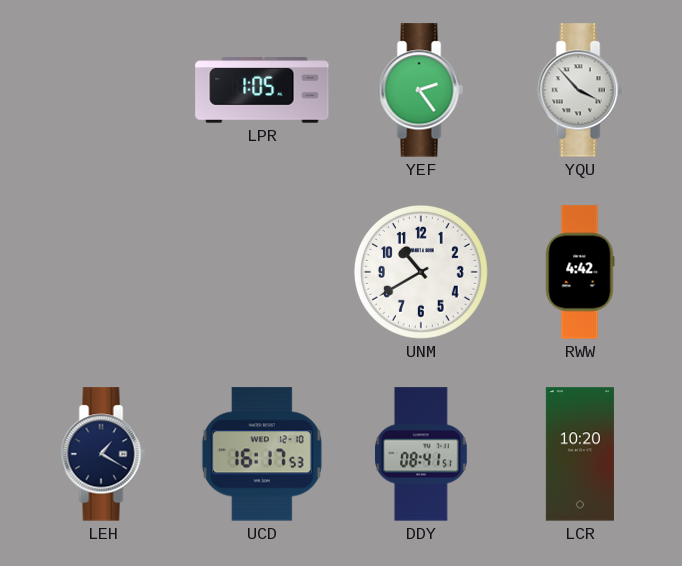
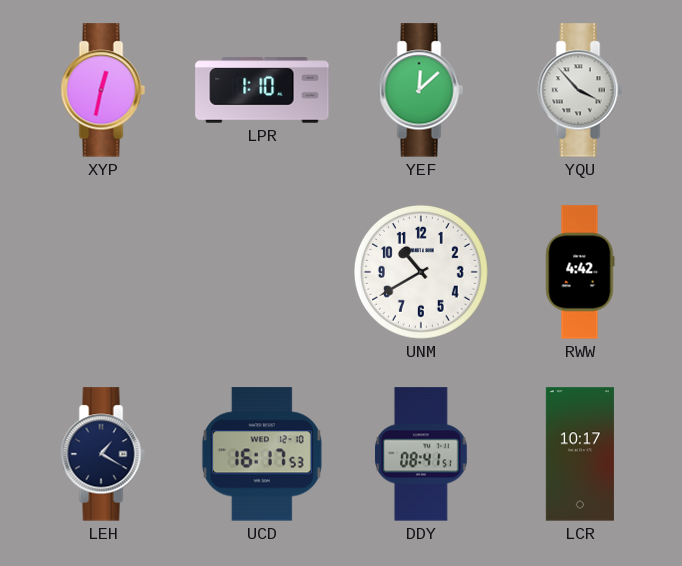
XYP: none -> 12:32
LPR: 1:05 -> 1:10
YEF: 2:24 -> 12:08
LCR: 10:20 -> 10:17
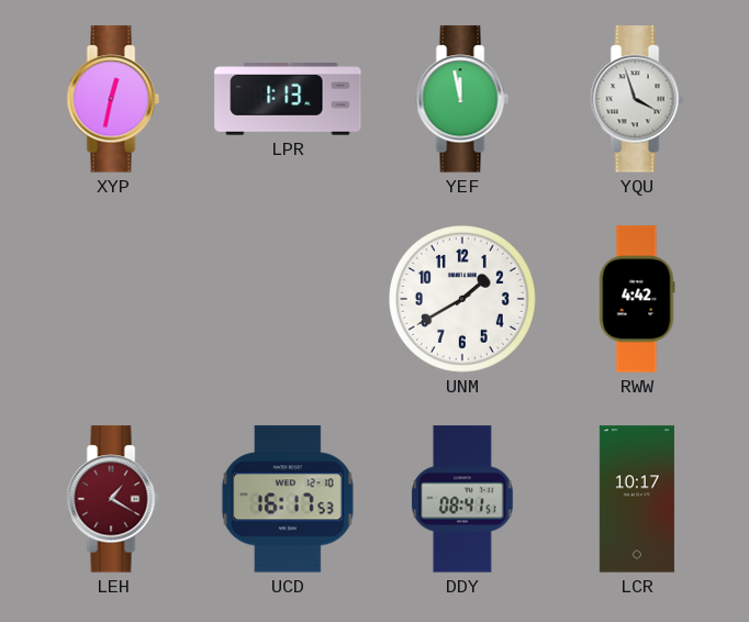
LPR: 1:10 -> 1:13
YEF: 12:08 -> 11:58
YQU: 3:53 -> 3:57
UNM: 10:40 -> 1:40
LEH dial: navy -> burgundy
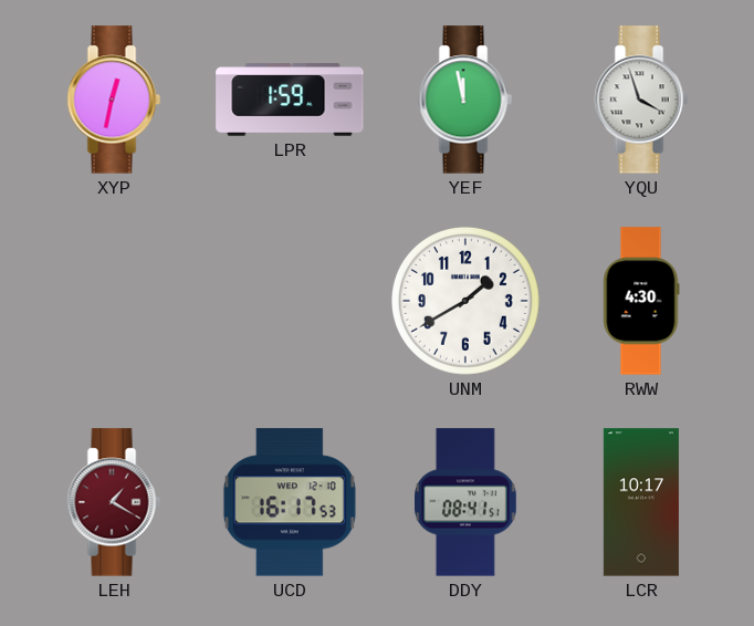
LPR: 1:13 -> 1:59
RWW: 4:42 -> 4:30
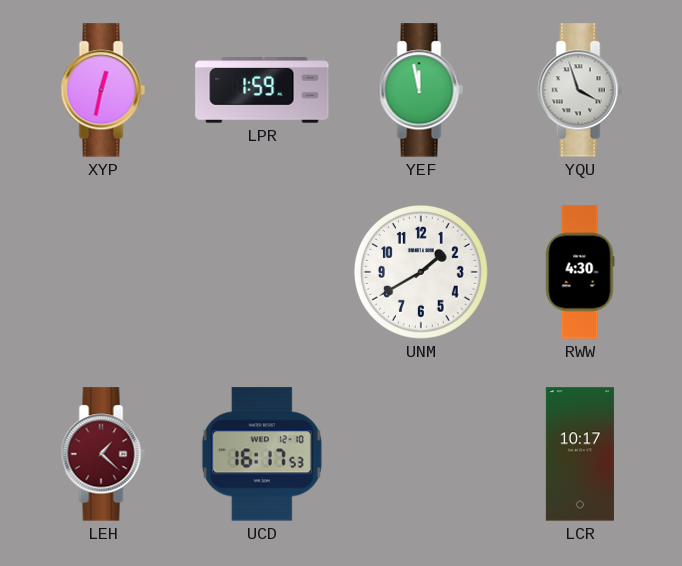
LEH: 1:20 -> 1:22
DDY: 08:41 -> none
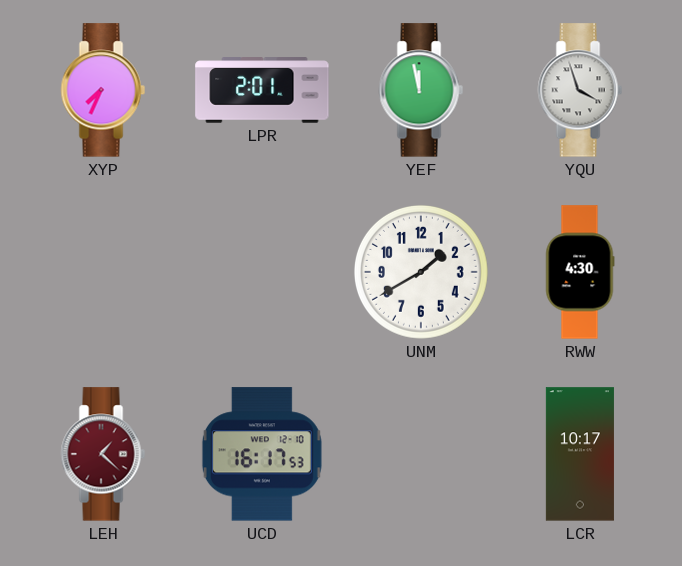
XYP: 12:32 -> 7:34
LPR: 1:59 -> 2:01
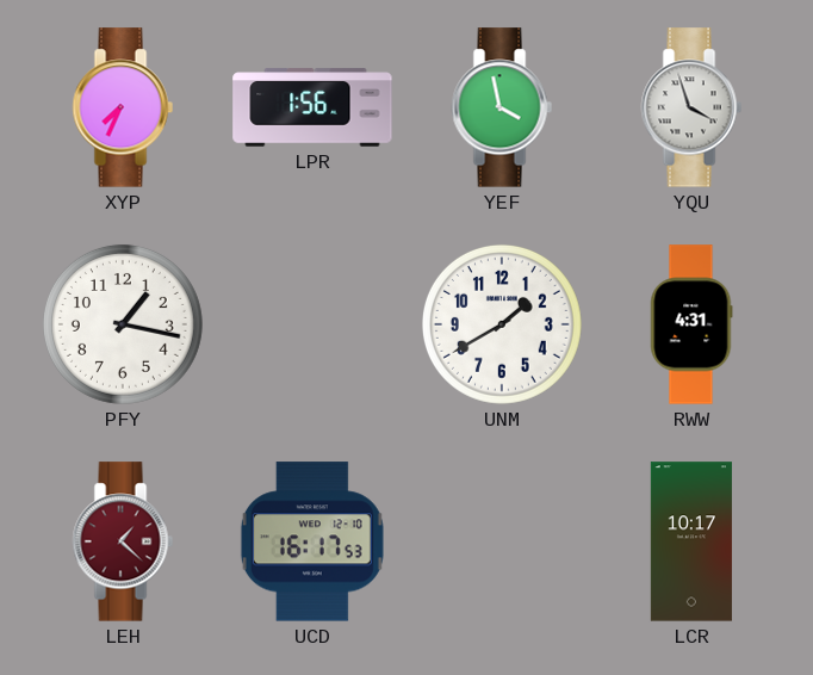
LPR: 2:01 -> 1:56
YEF: 11:58 -> 3:58
PFY: none -> 1:17
RWW: 4:30 -> 4:31
